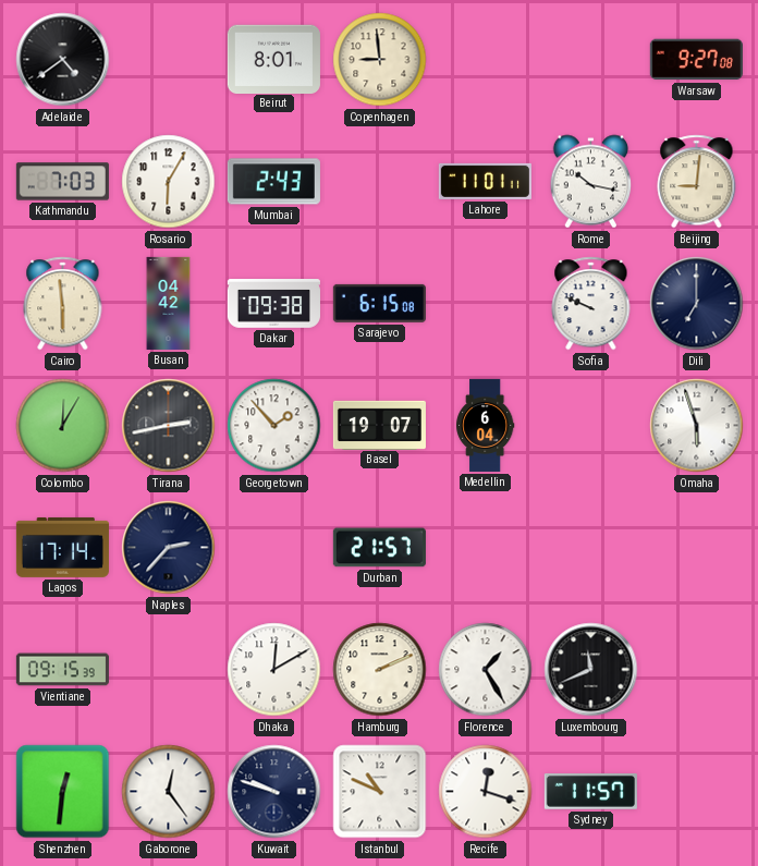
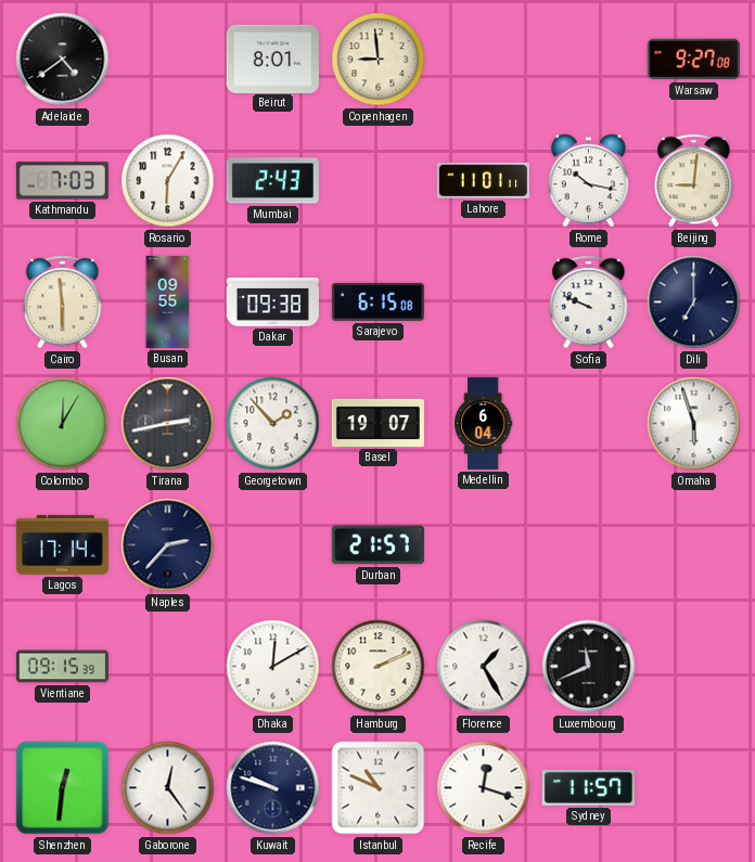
Busan: 04:42 -> 09:55
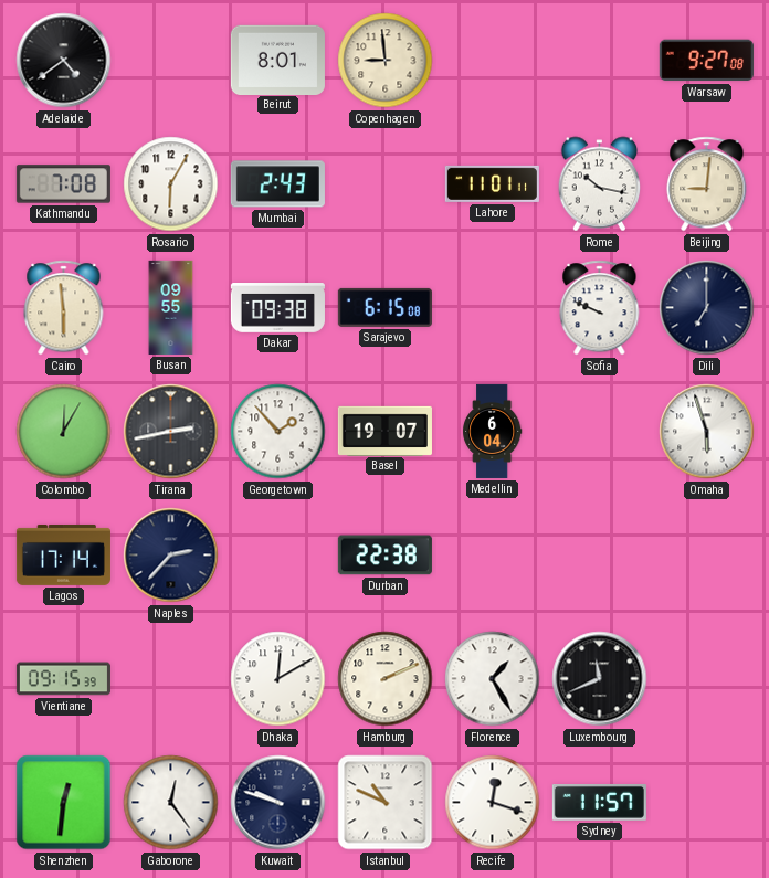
Kathmandu: 7:03 -> 7:08
Durban: 21:57 -> 22:38
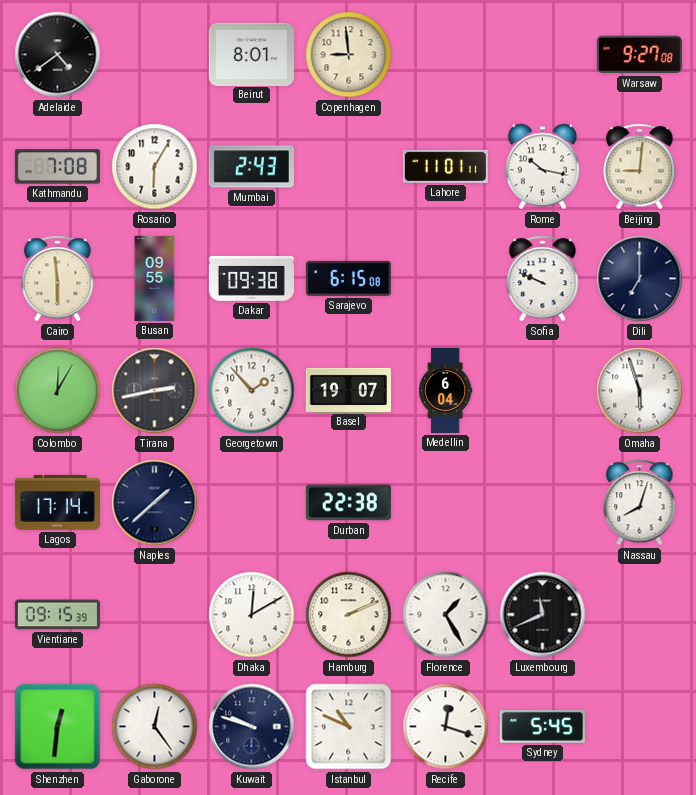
Naples: 2:37 -> 1:38
Nassau: none -> 8:03
Sydney: 11:57 -> 5:45
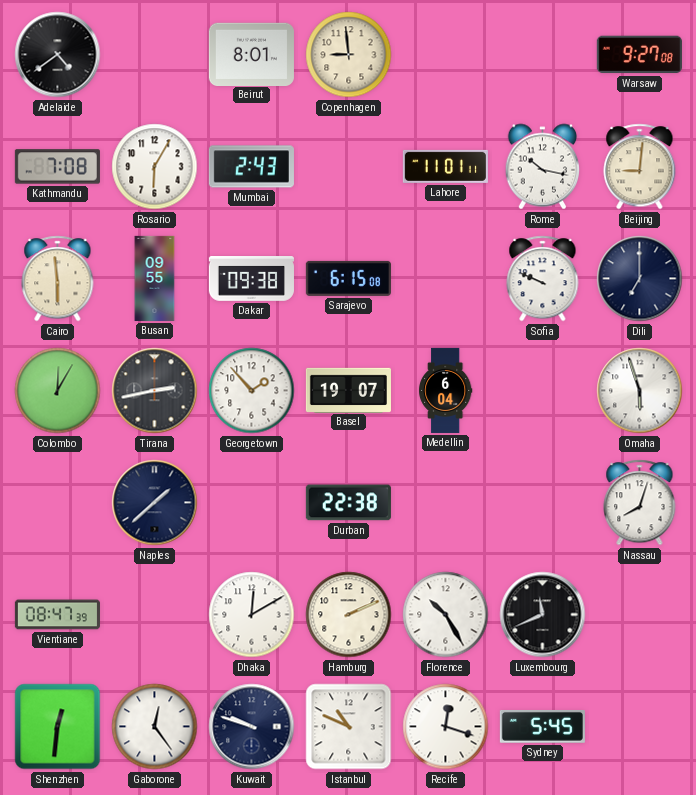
Lagos: 17:14 -> none
Vientiane: 09:15 -> 08:47
Florence: 1:25 -> 10:25
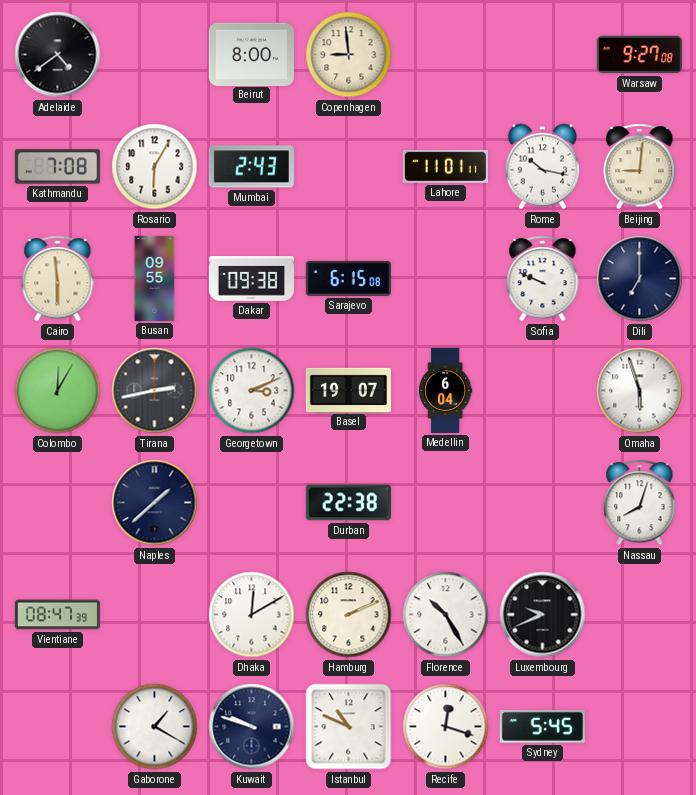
Beirut: 8:01 -> 8:00
Georgetown: 1:53 -> 3:11
Luxembourg: 11:41 -> 9:41
Shenzhen: 12:31 -> none
Gaborone: 12:24 -> 1:20
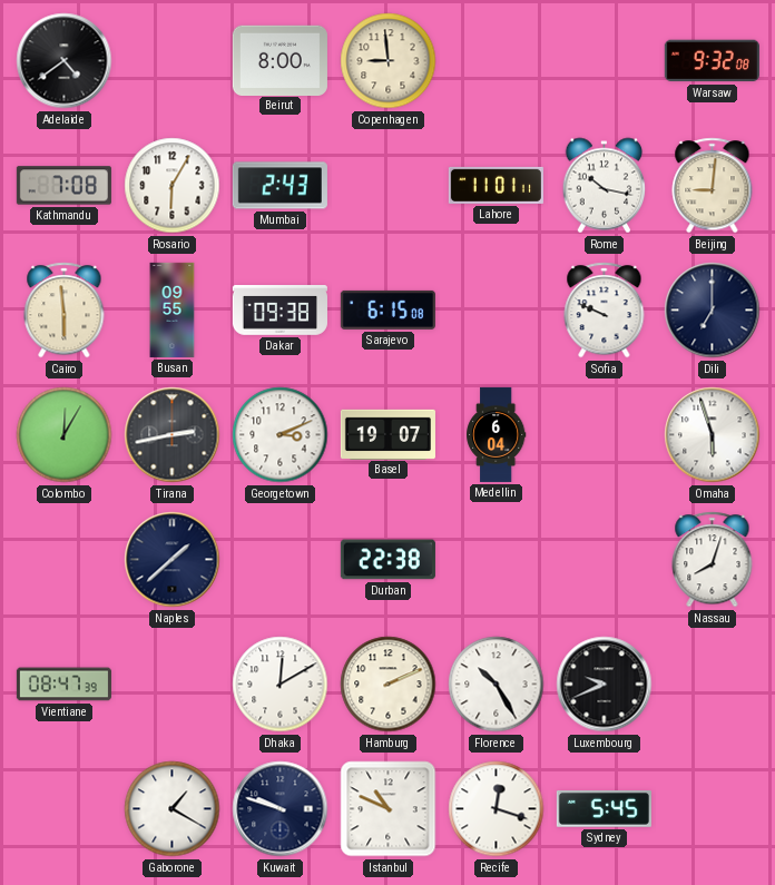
Warsaw: 9:27 -> 9:32
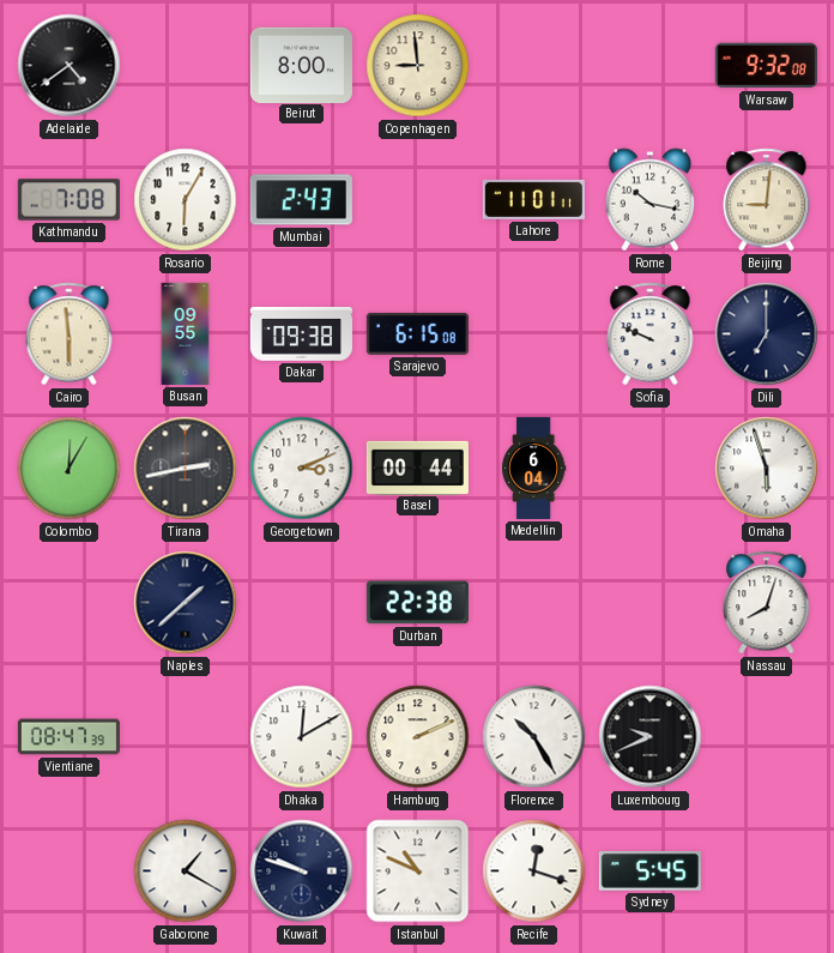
Basel: 19:07 -> 00:44
